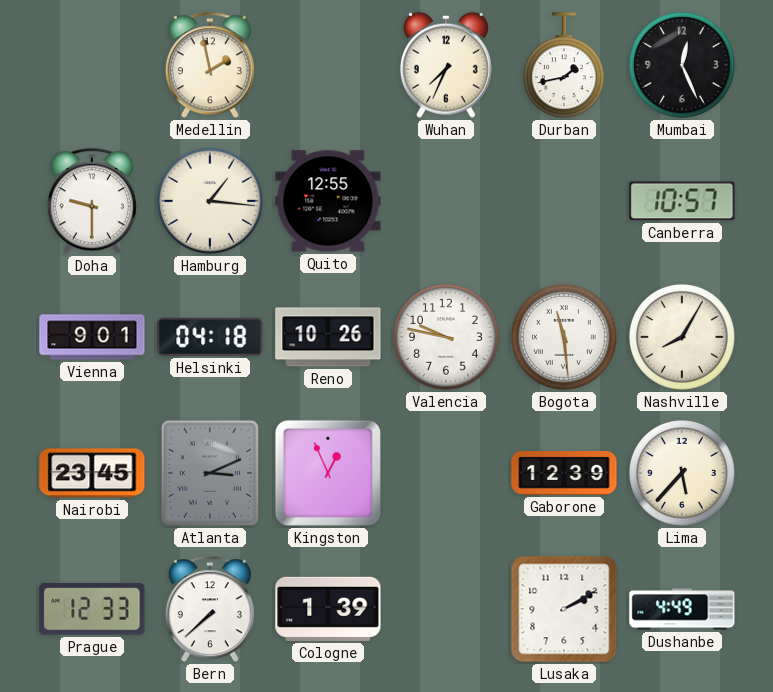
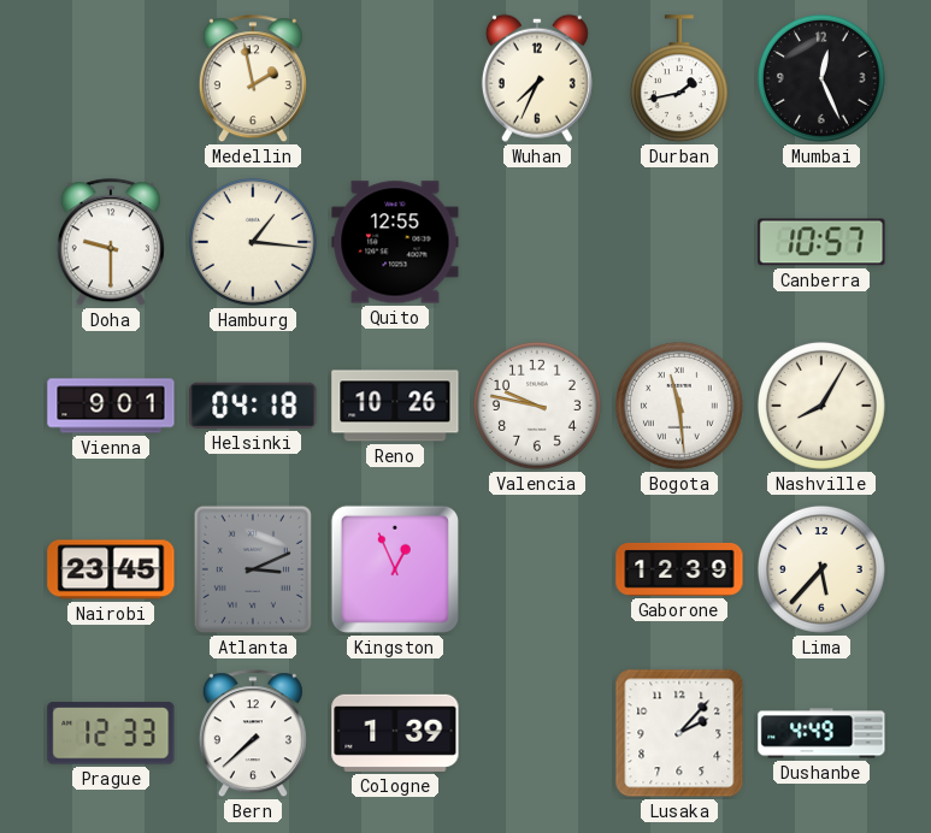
Lusaka: 2:10 -> 2:07
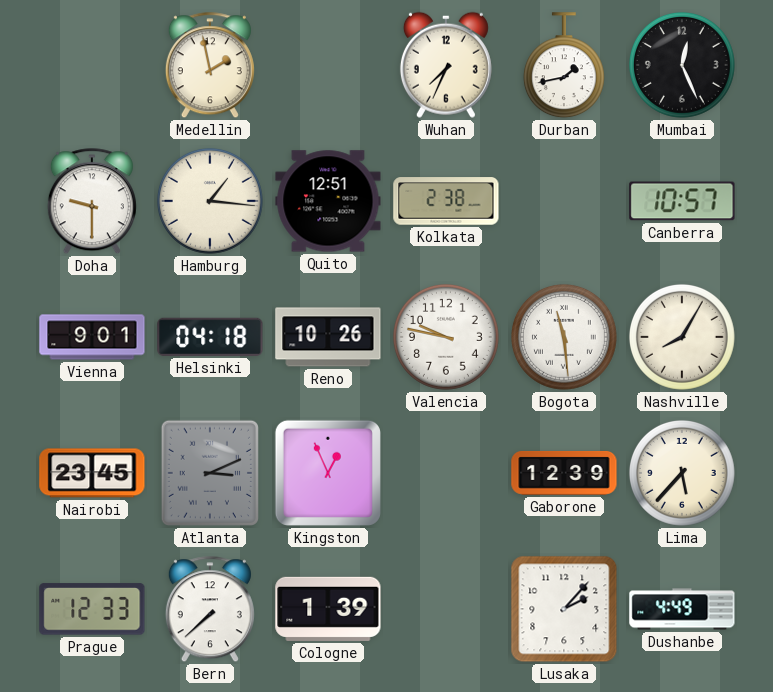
Quito: 12:55 -> 12:51
Kolkata: none -> 2:38
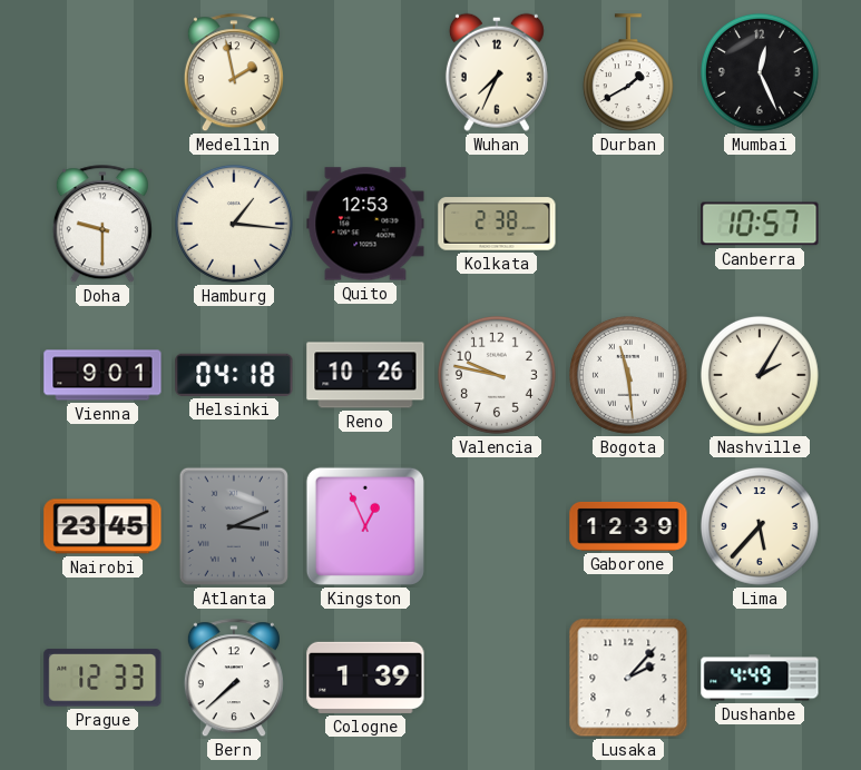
Durban: 1:43 -> 1:40
Quito: 12:51 -> 12:53
Nashville: 8:05 -> 2:05
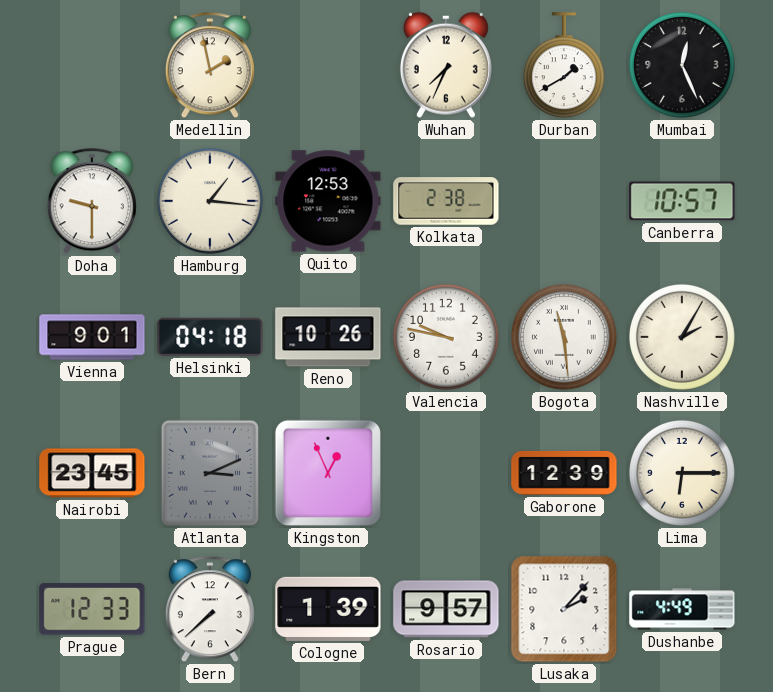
Lima: 5:37 -> 6:15
Rosario: none -> 9:57
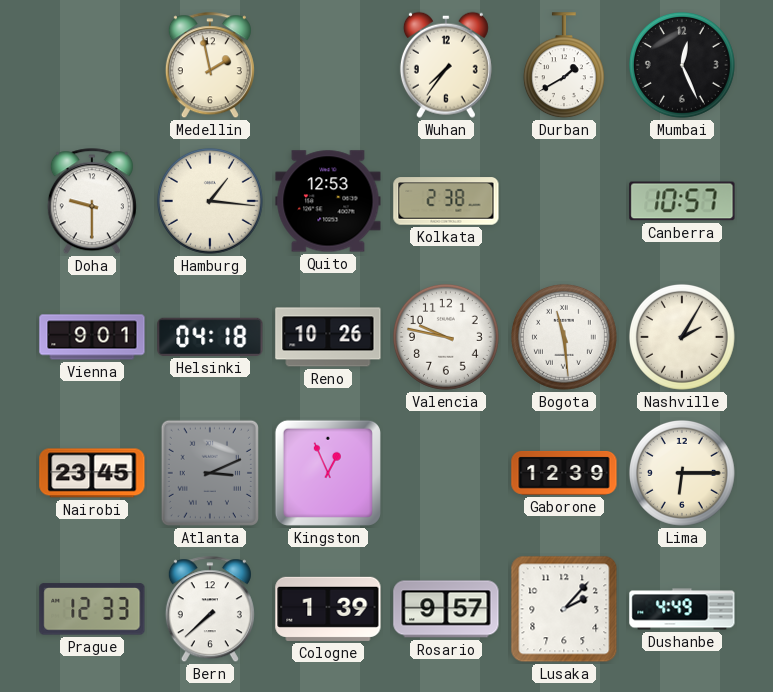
Wuhan: 7:34 -> 7:36
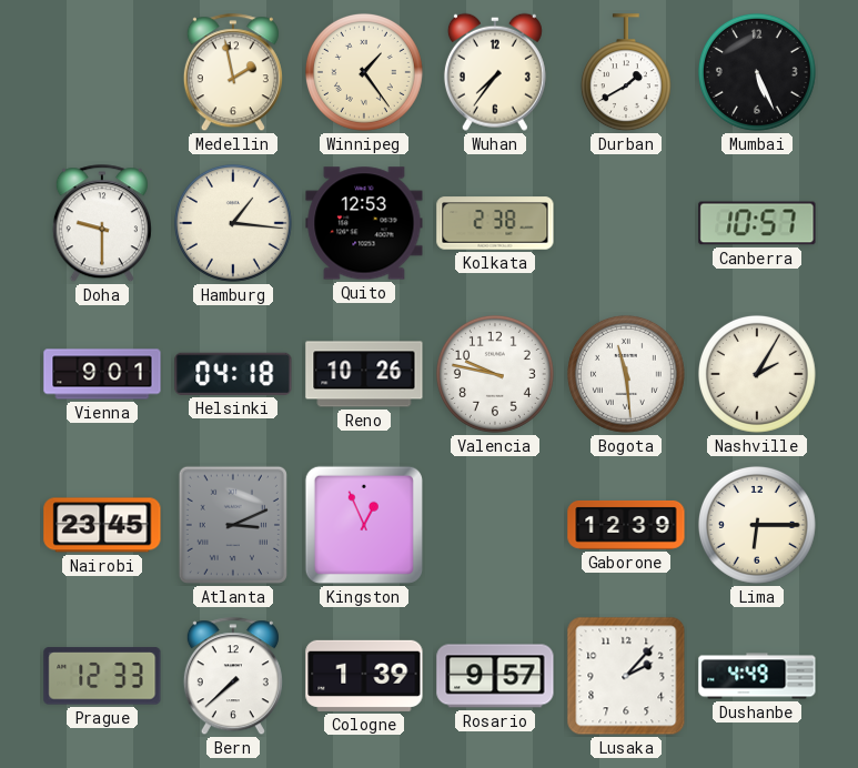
Winnipeg: none -> 1:24
Mumbai: 12:26 -> 5:26
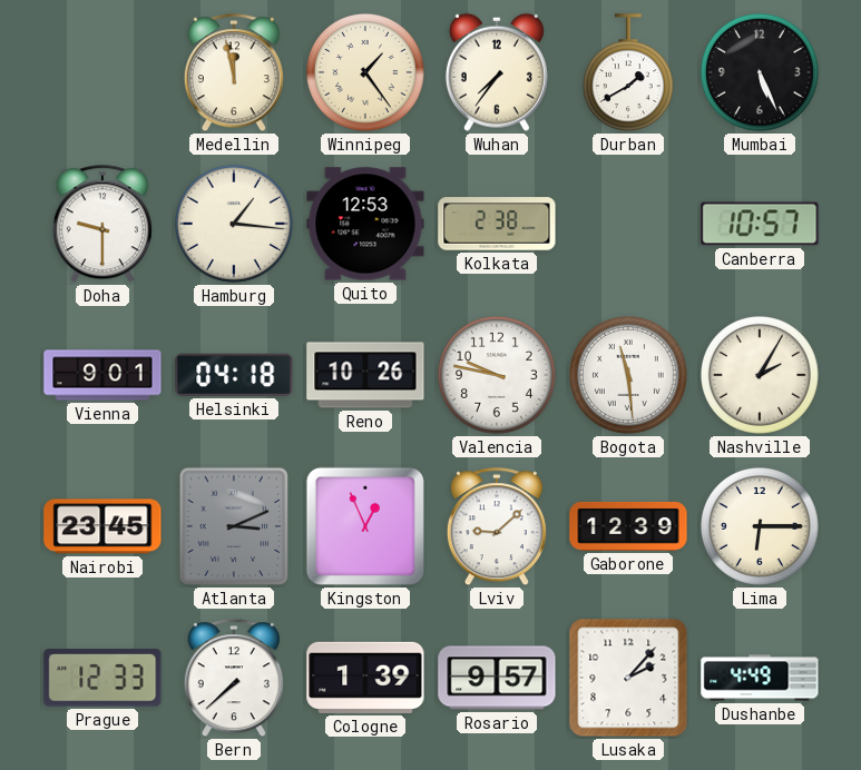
Medellin: 1:58 -> 11:58
Lviv: none -> 9:08
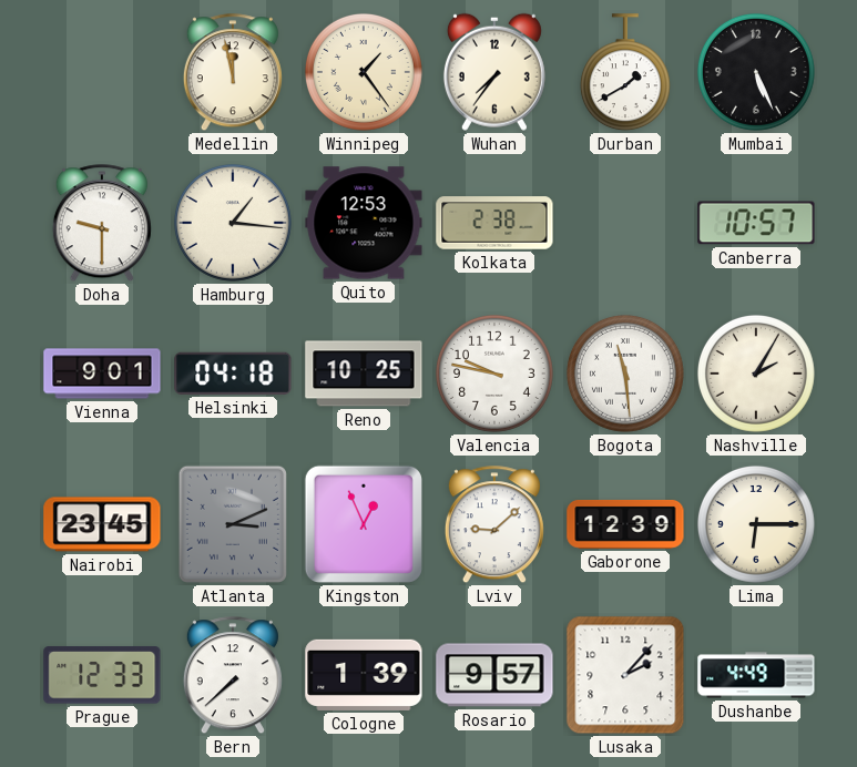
Reno: 10:26 -> 10:25
